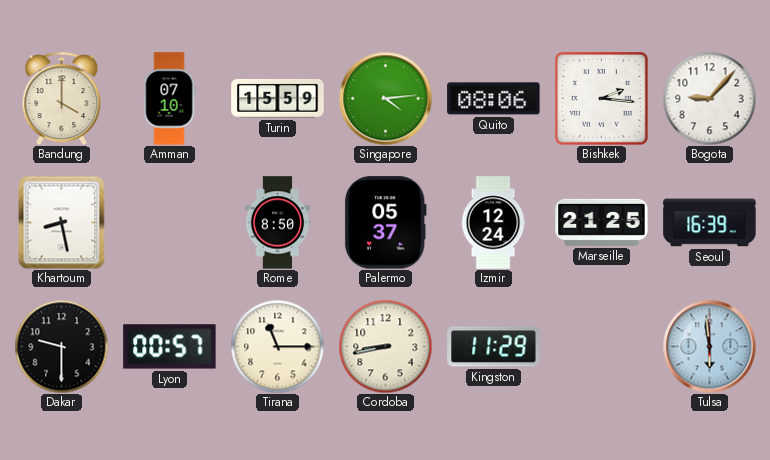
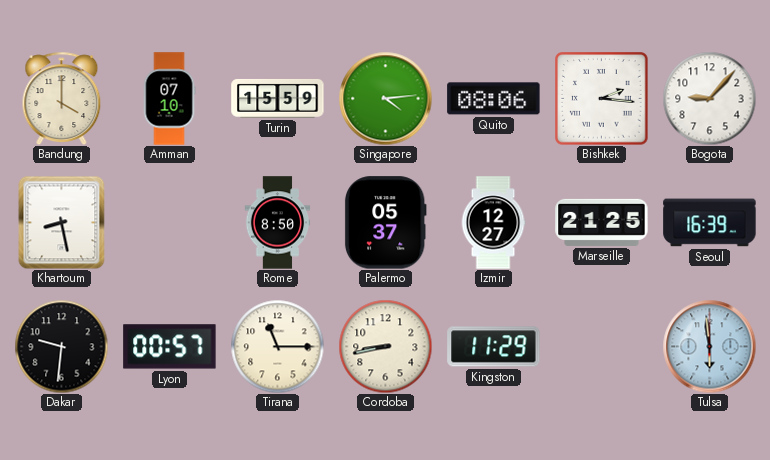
Izmir: 12:24 -> 12:27
Dakar: 9:30 -> 9:31
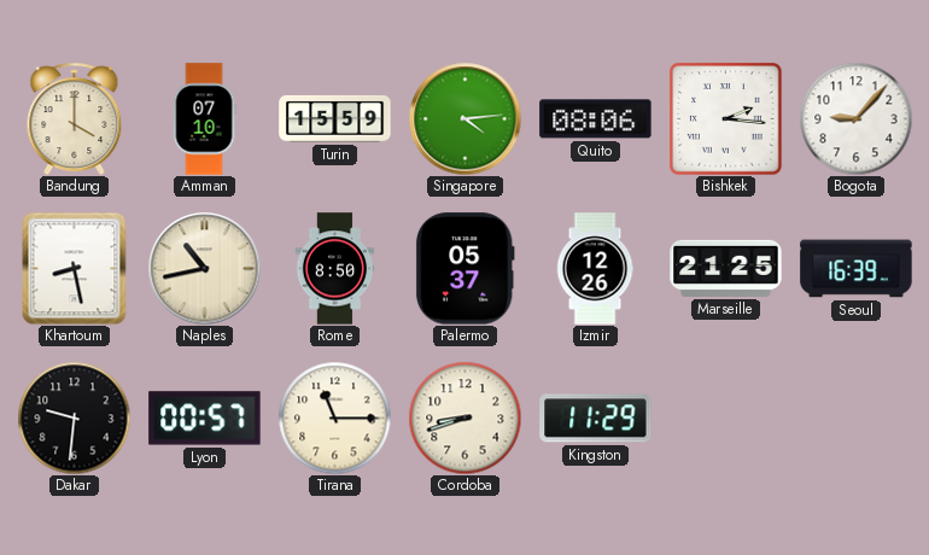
Naples: none -> 10:43
Izmir: 12:27 -> 12:26
Cordoba: 8:43 -> 8:42
Tulsa: 5:59 -> none
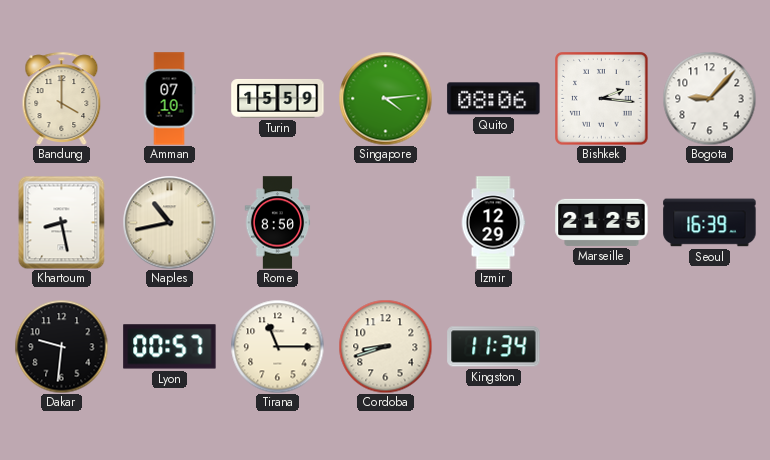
Palermo: 05:37 -> none
Izmir: 12:26 -> 12:29
Kingston: 11:29 -> 11:34
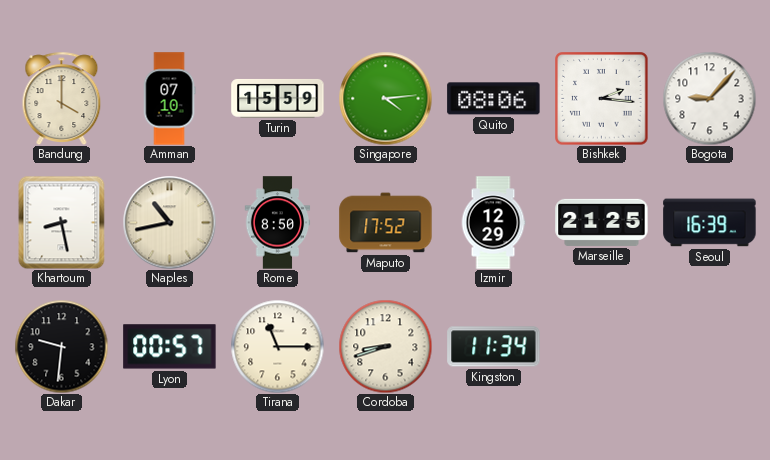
Maputo: none -> 17:52
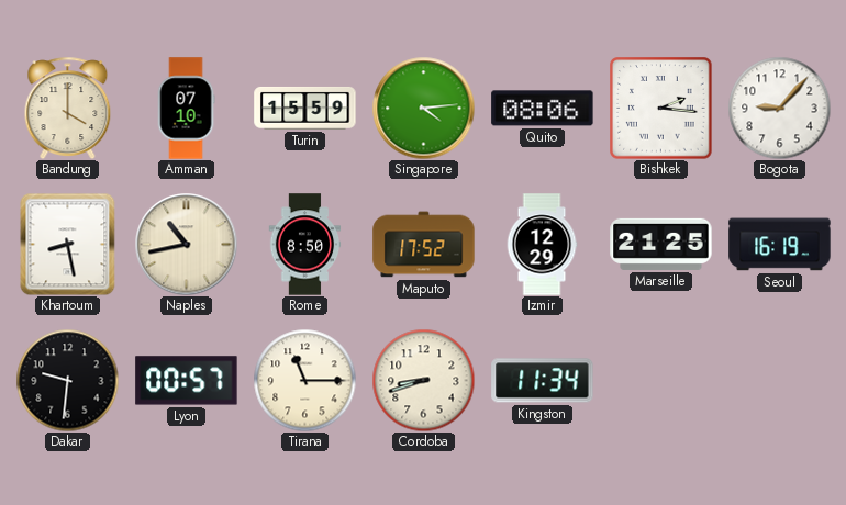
Seoul: 16:39 -> 16:19
